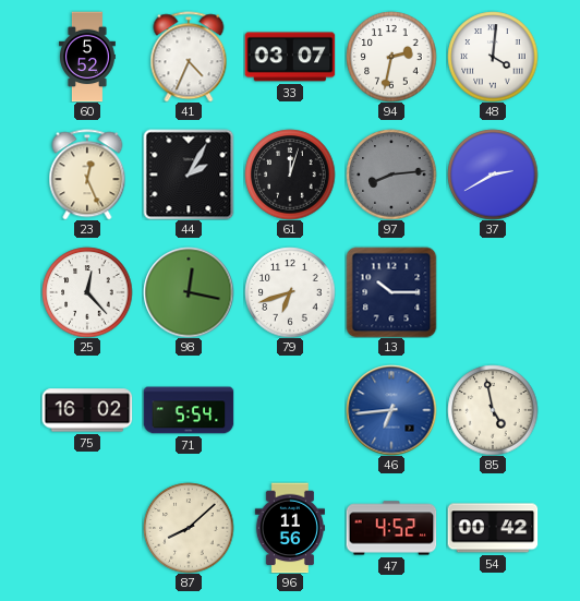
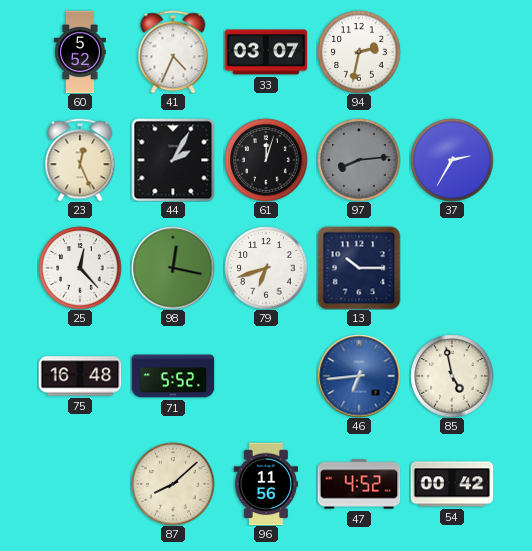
48: 4:01 -> none
37: 2:40 -> 2:35
75: 16:02 -> 16:48
71: 5:54 -> 5:52
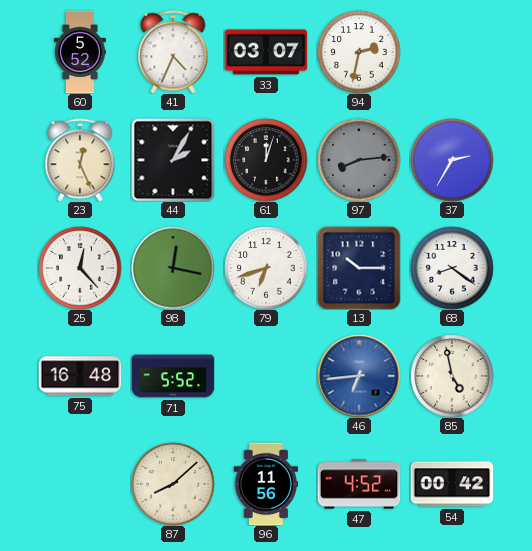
68: none -> 8:21
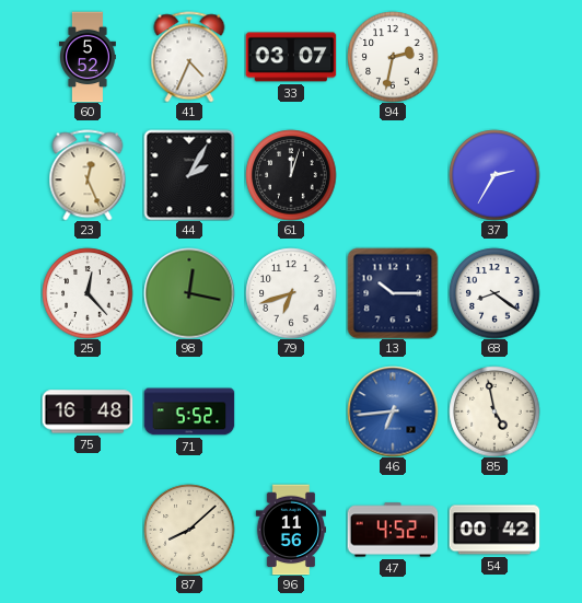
97: 8:14 -> none
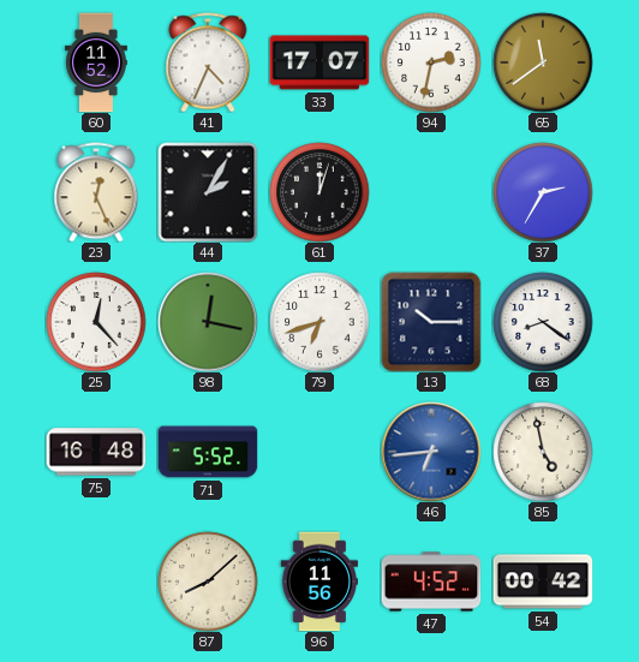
60: 5:52 -> 11:52
33: 03:07 -> 17:07
65: none -> 11:39
